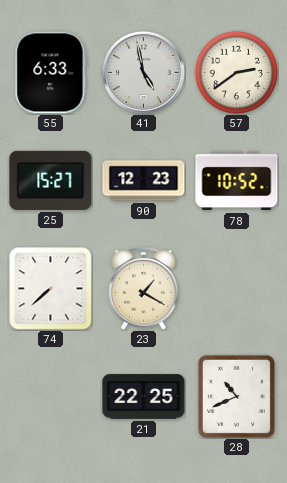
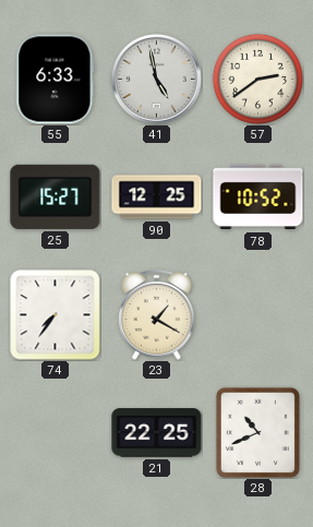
90: 12:23 -> 12:25
74: 7:38 -> 7:36
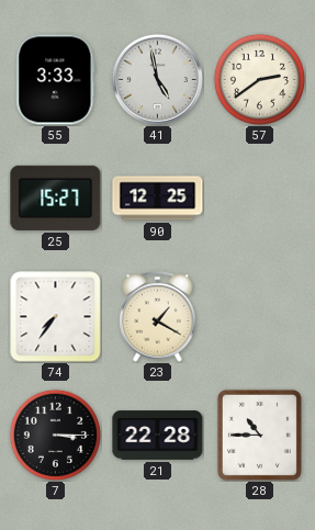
55: 6:33 -> 3:33
78: 10:52 -> none
7: none -> 3:15
21: 22:25 -> 22:28
28: 10:41 -> 10:45
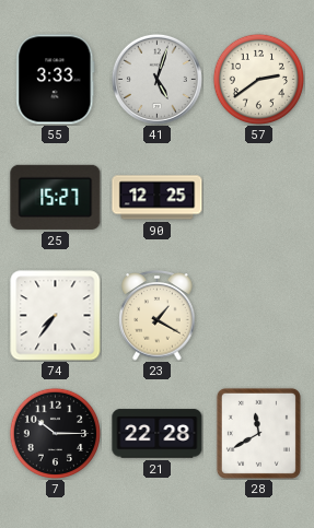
41: 4:58 -> 5:03
7: 3:15 -> 10:15
28: 10:45 -> 11:40
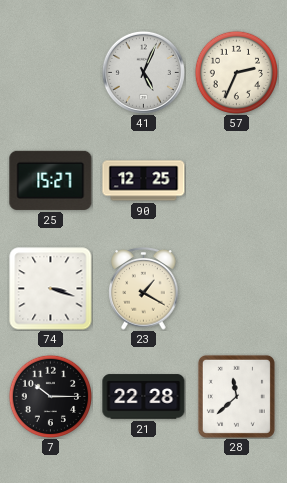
55: 3:33 -> none
41: 5:03 -> 5:04
57: 2:39 -> 2:34
74: 7:36 -> 3:18
28: 11:40 -> 11:38
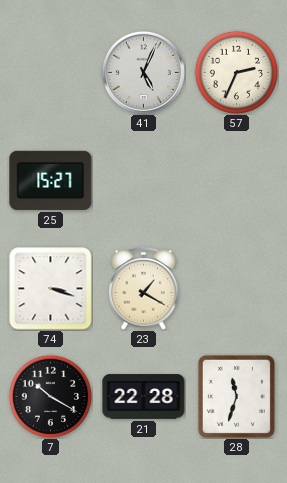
90: 12:25 -> none
7: 10:15 -> 10:20
28: 11:38 -> 11:33
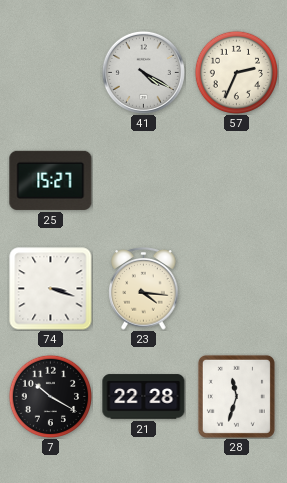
41: 5:04 -> 4:20
23: 1:20 -> 4:16
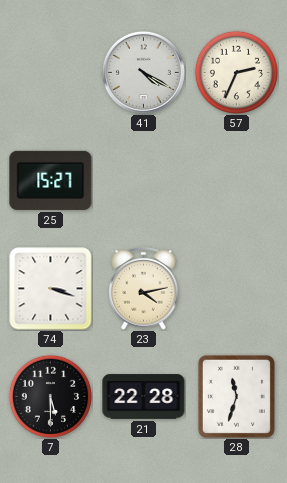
23: 4:16 -> 4:13
7: 10:20 -> 5:30
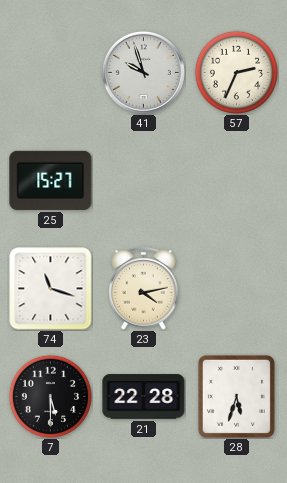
41: 4:20 -> 9:57
74: 3:18 -> 11:18
28: 11:33 -> 5:33
